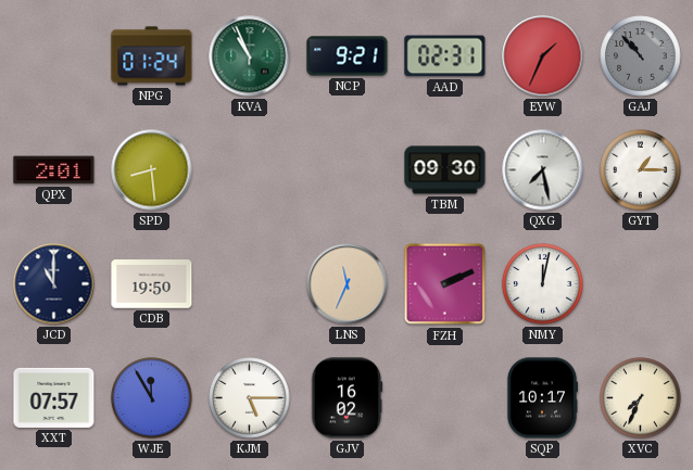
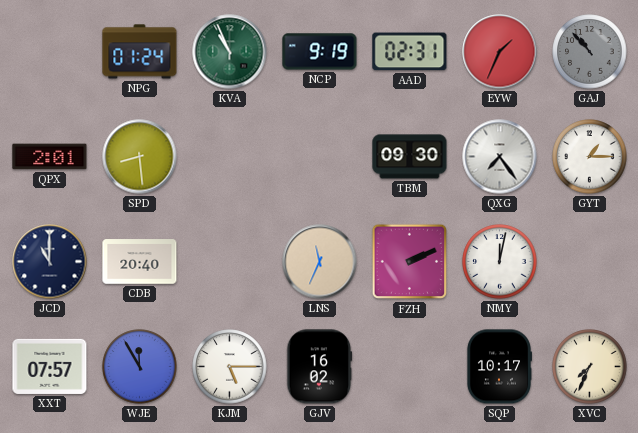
NCP: 9:21 -> 9:19
QXG: 7:28 -> 7:24
CDB: 19:50 -> 20:40
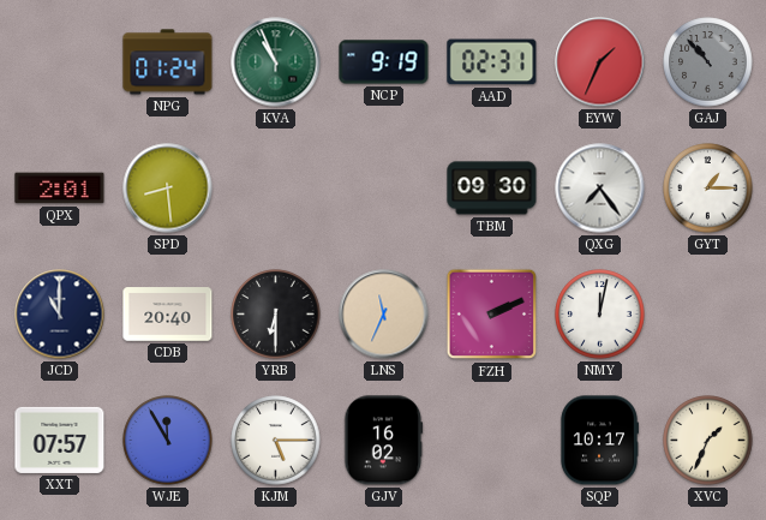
YRB: none -> 6:30
XVC: 7:34 -> 1:34
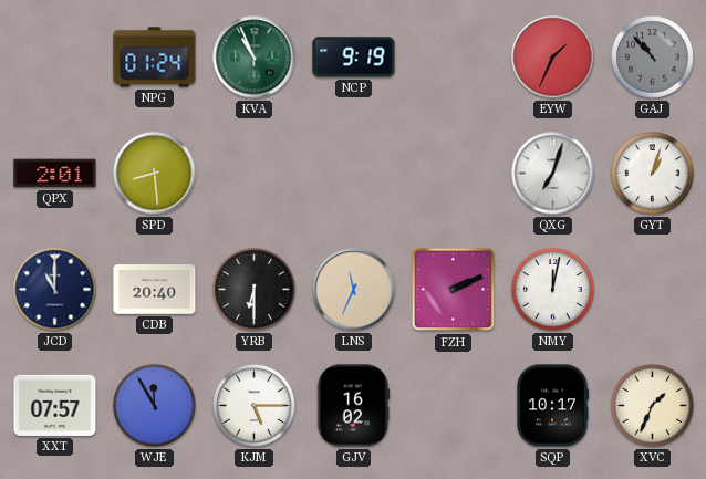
AAD: 02:31 -> none
TBM: 09:30 -> none
QXG: 7:24 -> 7:03
GYT: 1:15 -> 1:03
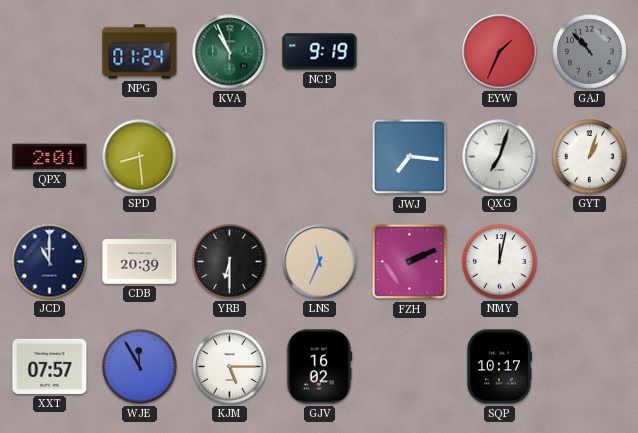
JWJ: none -> 7:16
CDB: 20:40 -> 20:39
XVC: 1:34 -> none
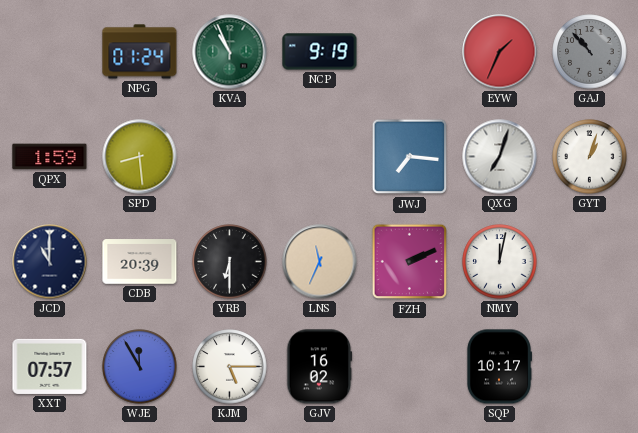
QPX: 2:01 -> 1:59
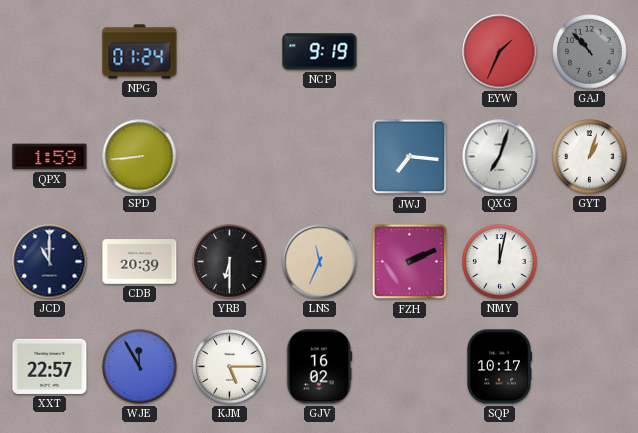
KVA: 10:56 -> none
SPD: 8:29 -> 8:44
XXT: 07:57 -> 22:57
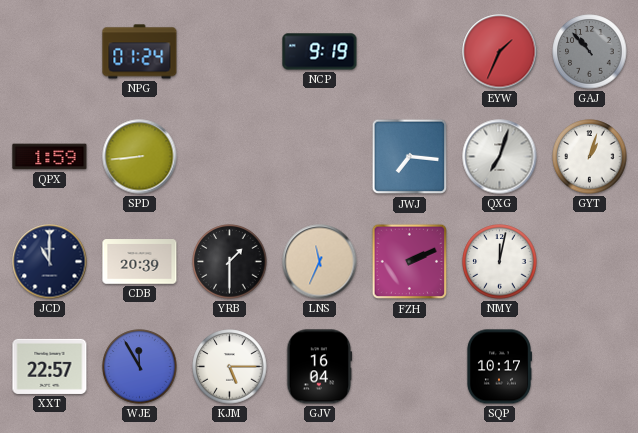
YRB: 6:30 -> 1:30
GJV: 16:02 -> 16:04
